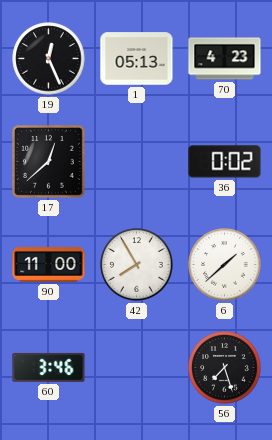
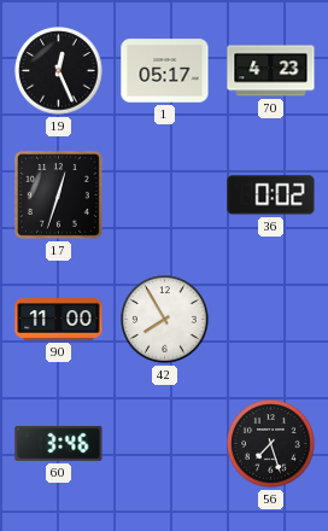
1: 05:13 -> 05:17
17: 12:38 -> 12:33
6: 1:38 -> none
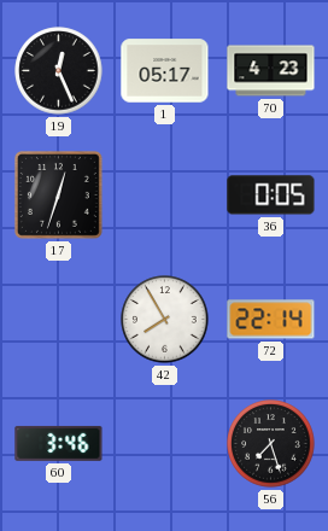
36: 0:02 -> 0:05
90: 11:00 -> none
72: none -> 22:14
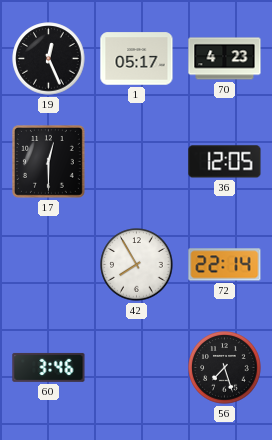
17: 12:33 -> 12:30
36: 0:05 -> 12:05
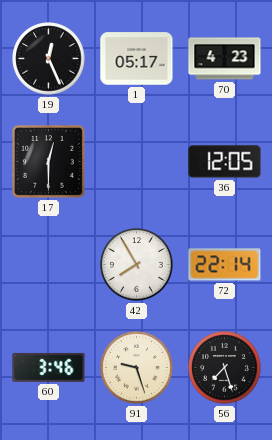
91: none -> 9:27
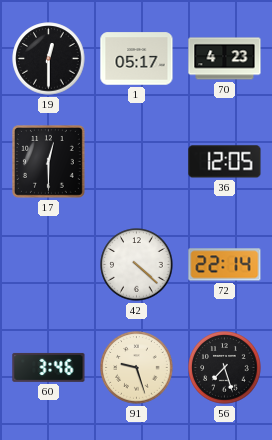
19: 12:26 -> 12:30
42: 7:55 -> 4:22
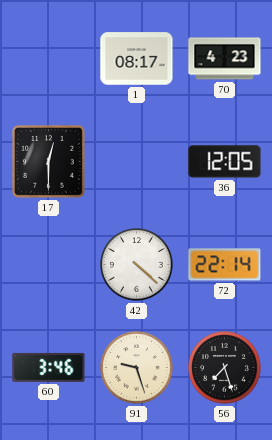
19: 12:30 -> none
1: 05:17 -> 08:17
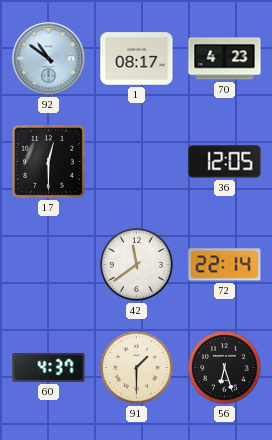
92: none -> 10:51
42: 4:22 -> 11:39
60: 3:46 -> 4:37
91: 9:27 -> 1:30
56: 7:27 -> 6:27
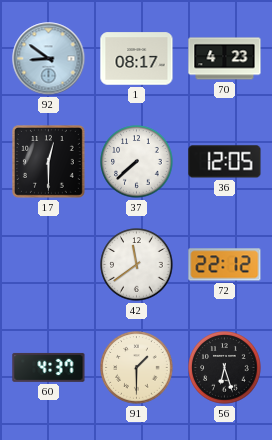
92: 10:51 -> 8:51
37: none -> 7:38
72: 22:14 -> 22:12
